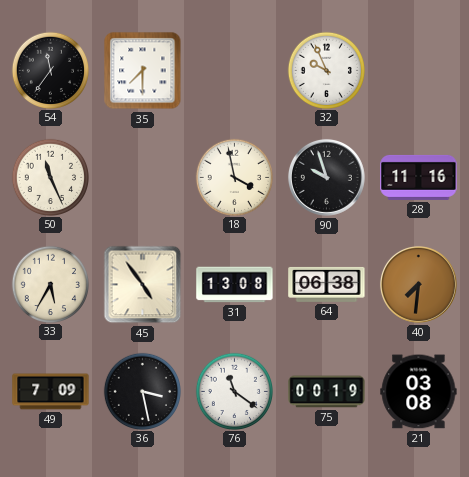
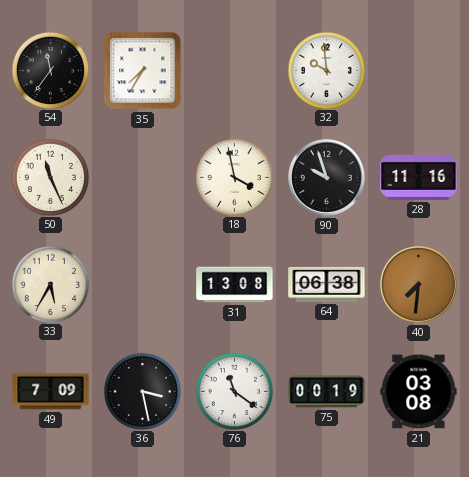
35: 7:30 -> 7:35
32: 9:56 -> 9:59
45: 4:54 -> none
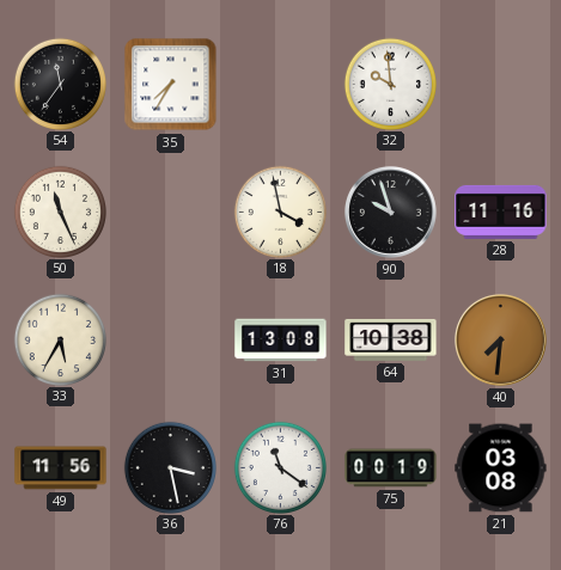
64: 06:38 -> 10:38
49: 7:09 -> 11:56
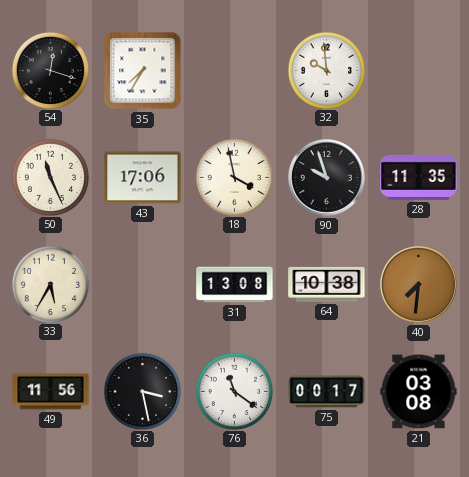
54: 11:36 -> 12:18
43: none -> 17:06
28: 11:16 -> 11:35
75: 00:19 -> 00:17
